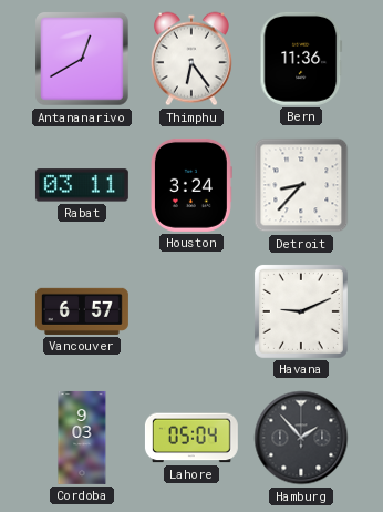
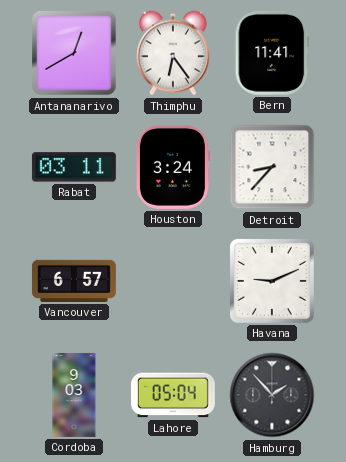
Bern: 11:36 -> 11:41
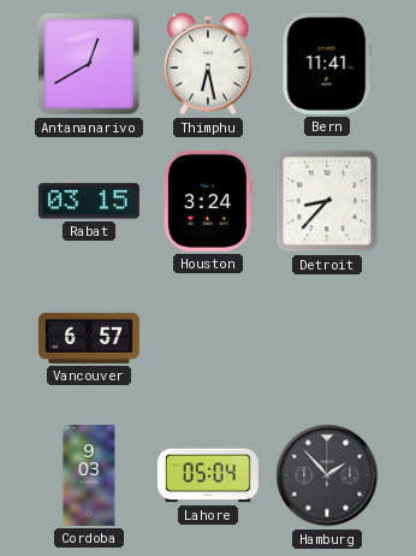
Thimphu: 6:24 -> 6:28
Rabat: 03:11 -> 03:15
Havana: 9:11 -> none
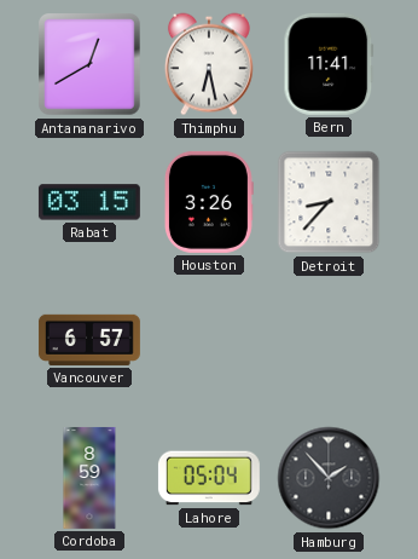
Houston: 3:24 -> 3:26
Cordoba: 9:03 -> 8:59
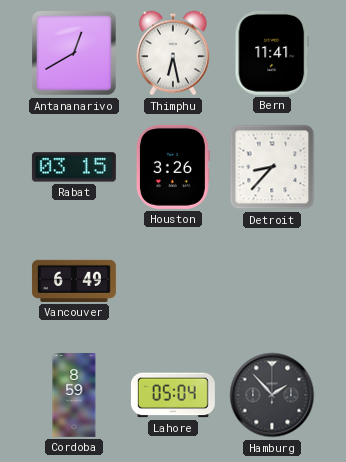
Vancouver: 6:57 -> 6:49
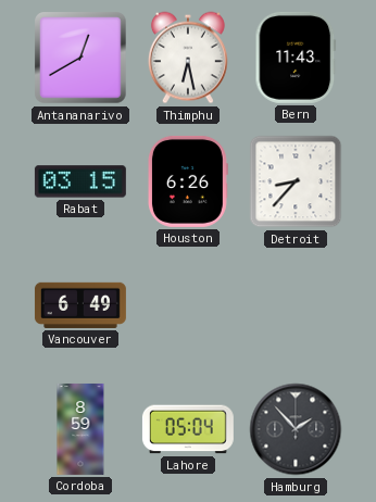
Bern: 11:41 -> 11:43
Houston: 3:26 -> 6:26
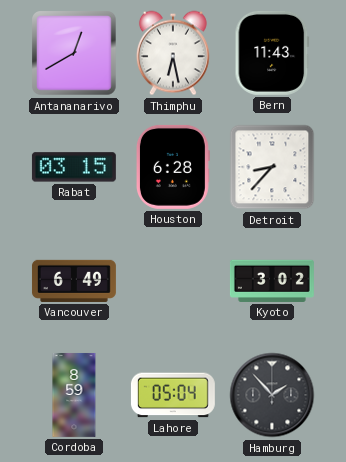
Houston: 6:26 -> 6:28
Kyoto: none -> 3:02
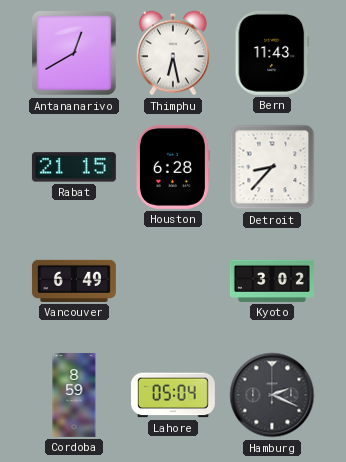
Rabat: 03:15 -> 21:15
Hamburg: 1:53 -> 2:19
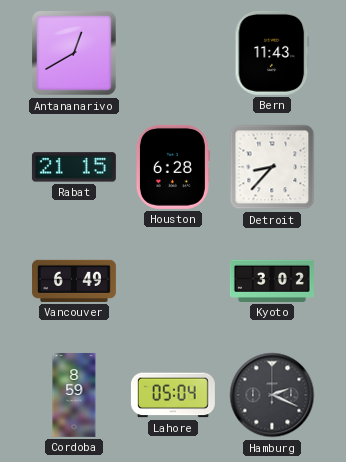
Thimphu: 6:28 -> none
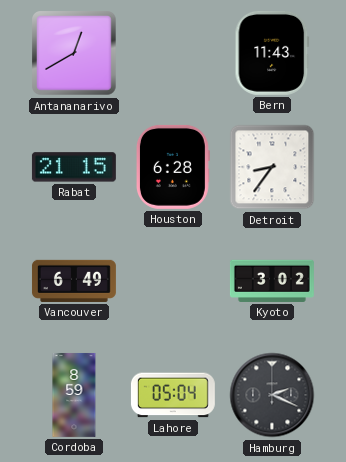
Detroit: 8:37 -> 8:36
